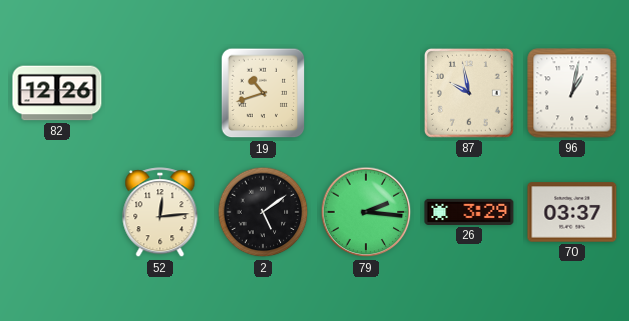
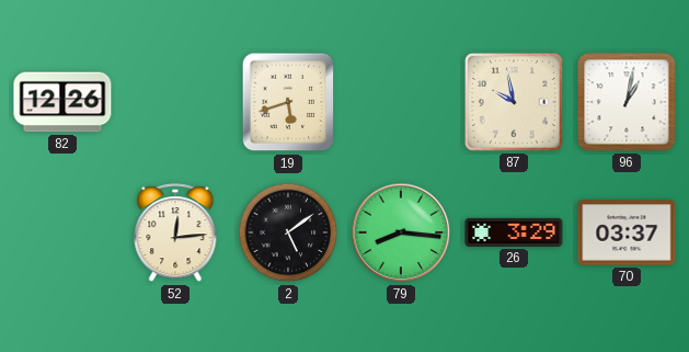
19: 10:42 -> 5:42
79: 2:16 -> 8:16
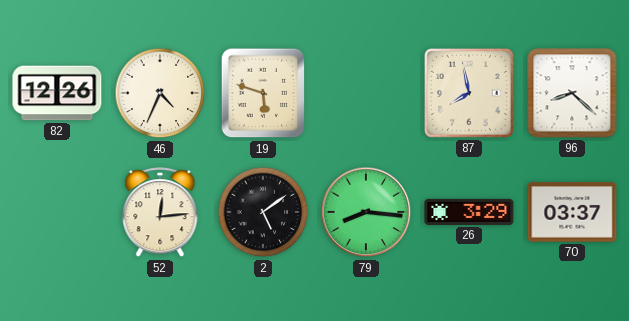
46: none -> 4:34
19: 5:42 -> 5:48
87: 9:58 -> 7:58
96: 1:02 -> 8:22
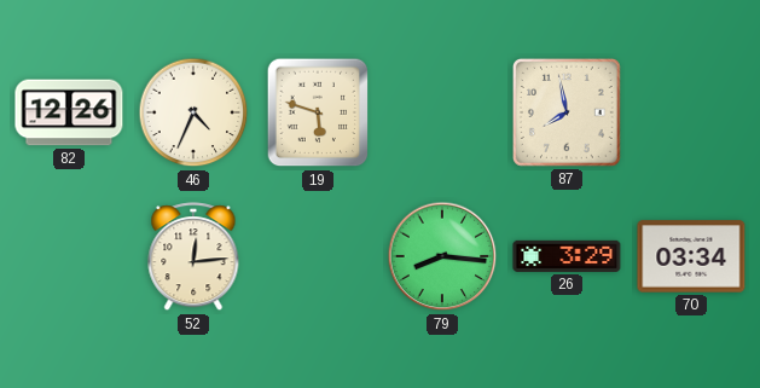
96: 8:22 -> none
2: 5:09 -> none
70: 03:37 -> 03:34
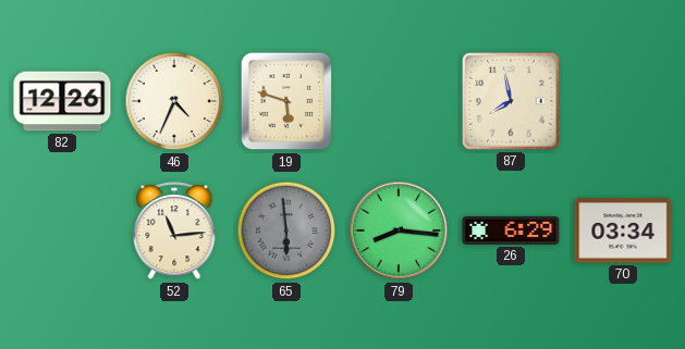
52: 12:14 -> 11:14
65: none -> 5:59
26: 3:29 -> 6:29
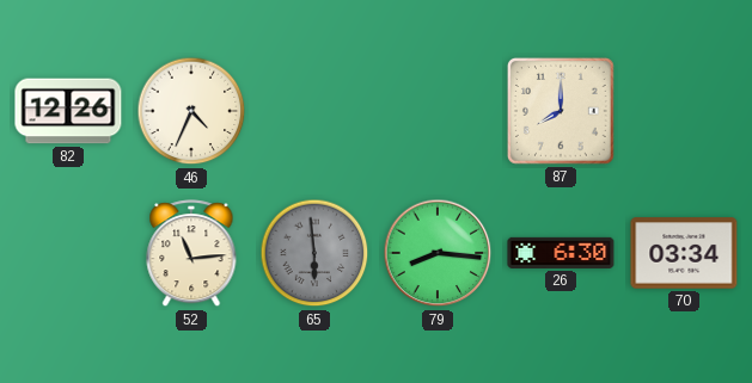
19: 5:48 -> none
87: 7:58 -> 8:00
26: 6:29 -> 6:30
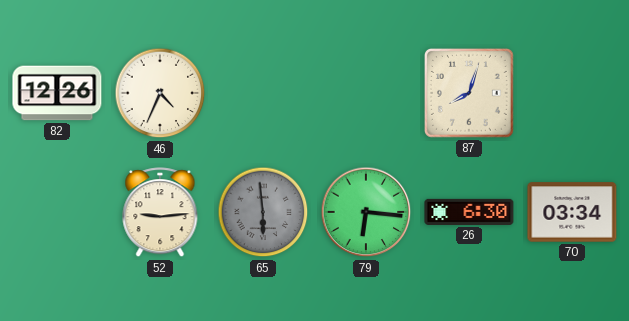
87: 8:00 -> 8:03
52: 11:14 -> 9:14
79: 8:16 -> 6:16
